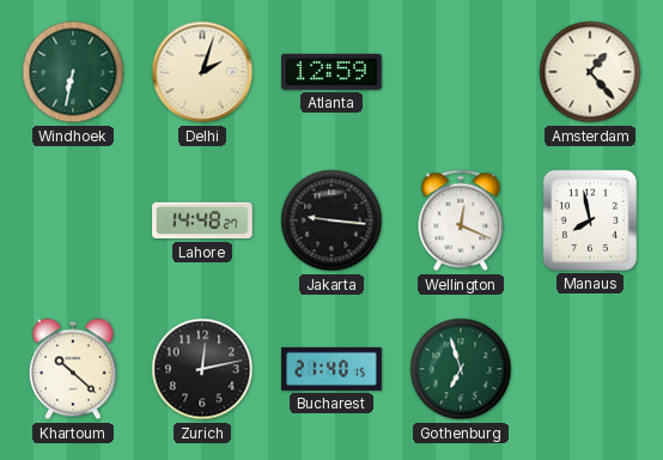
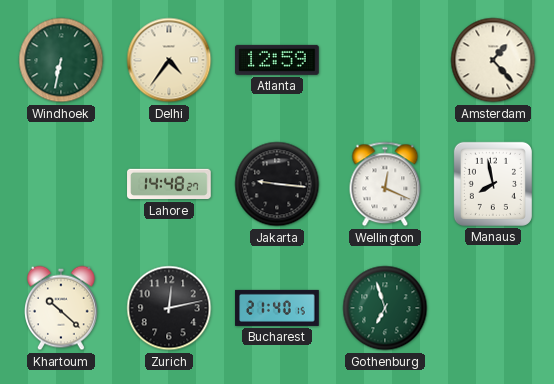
Delhi: 2:03 -> 4:36
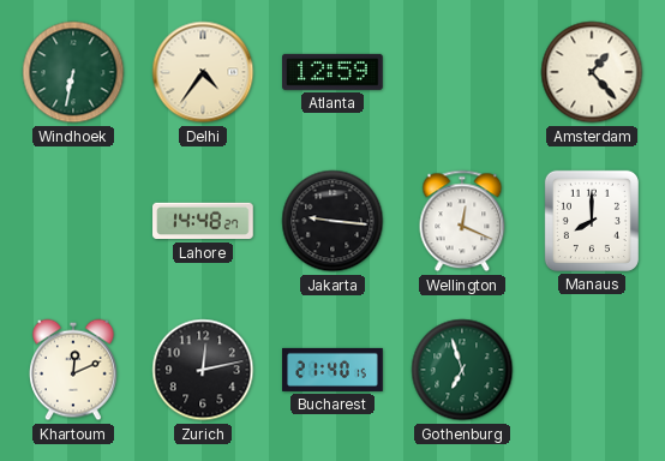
Manaus: 7:58 -> 8:00
Khartoum: 10:22 -> 12:11
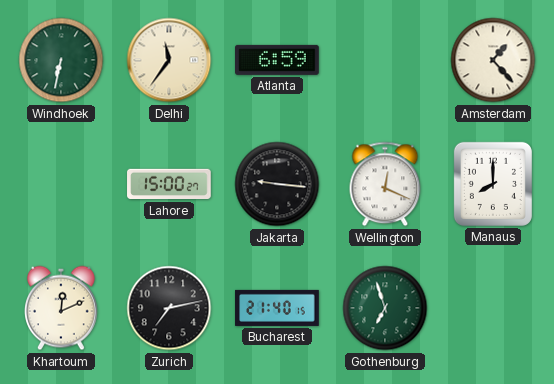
Delhi: 4:36 -> 11:36
Atlanta: 12:59 -> 6:59
Lahore: 14:48 -> 15:00
Zurich: 12:13 -> 7:13
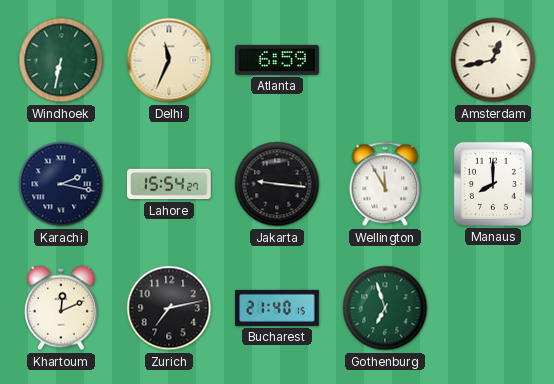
Delhi: 11:36 -> 11:34
Amsterdam: 1:23 -> 12:43
Karachi: none -> 2:17
Lahore: 15:00 -> 15:54
Wellington: 12:19 -> 11:55
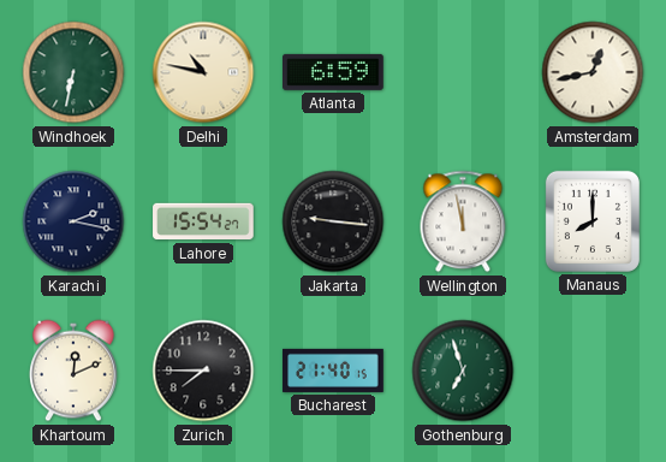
Delhi: 11:34 -> 10:47
Wellington: 11:55 -> 11:58
Zurich: 7:13 -> 7:45
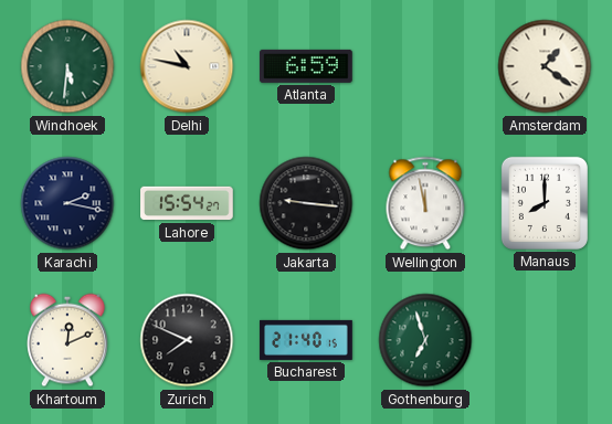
Windhoek: 6:32 -> 5:31
Amsterdam: 12:43 -> 1:21
Zurich: 7:45 -> 7:49
